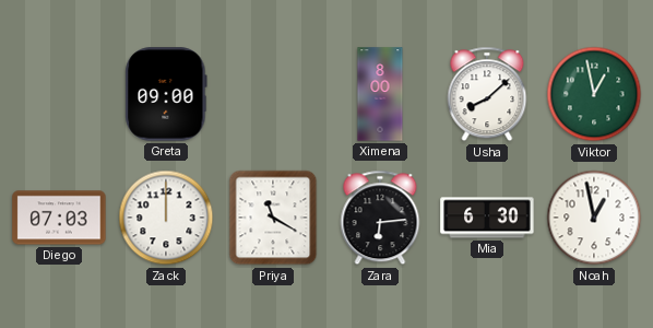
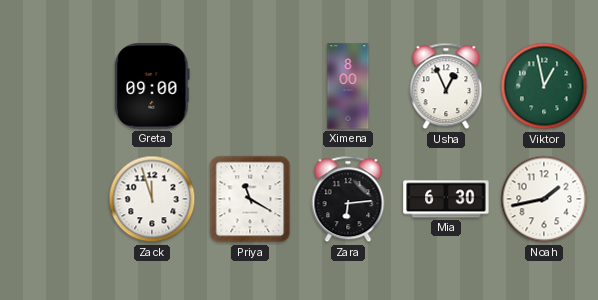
Usha: 8:08 -> 12:56
Diego: 07:03 -> none
Zack: 12:00 -> 11:57
Noah: 12:58 -> 1:43
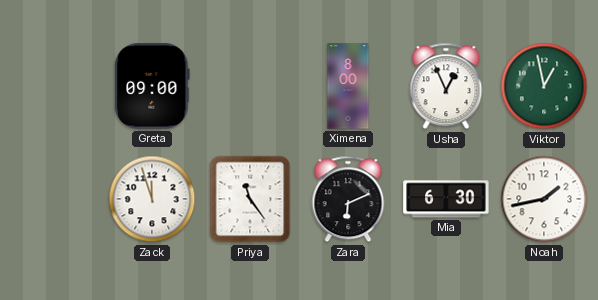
Priya: 11:20 -> 11:24
Zara: 6:14 -> 6:11
